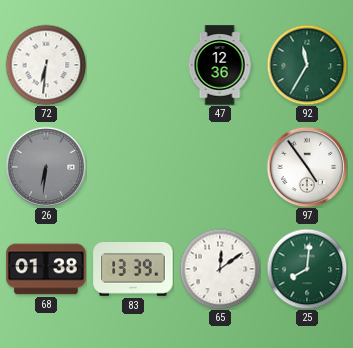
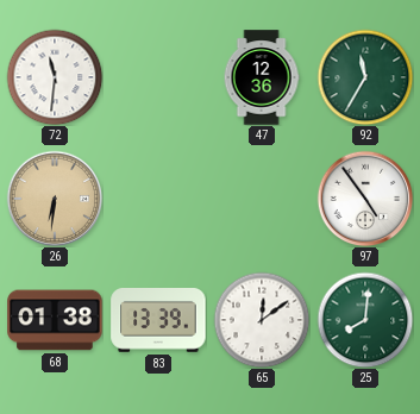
72: 6:31 -> 11:31
26 dial: grey -> champagne
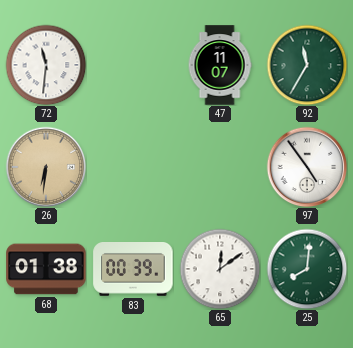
47: 12:36 -> 11:07
83: 13:39 -> 00:39
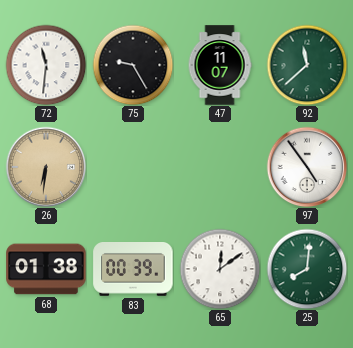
75: none -> 9:25
92: 11:35 -> 11:38
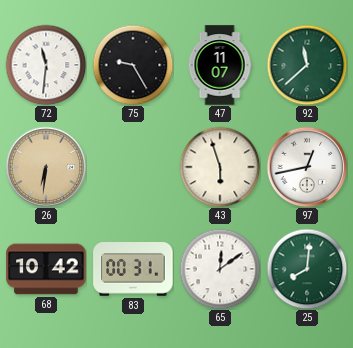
43: none -> 5:57
97: 4:54 -> 12:43
68: 01:38 -> 10:42
83: 00:39 -> 00:31
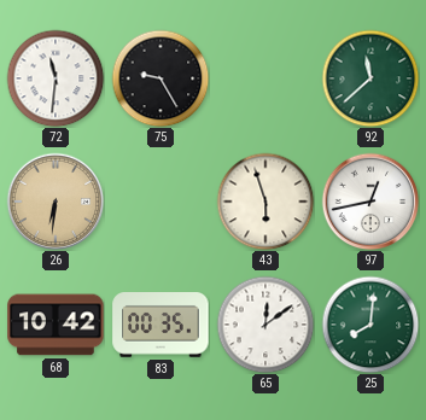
47: 11:07 -> none
83: 00:31 -> 00:35
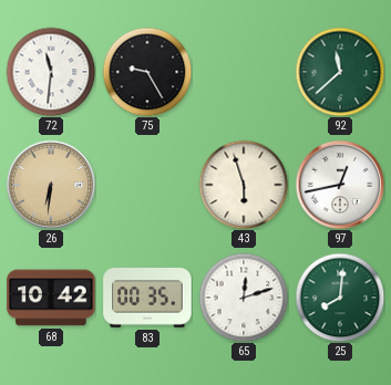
65: 12:09 -> 12:12
